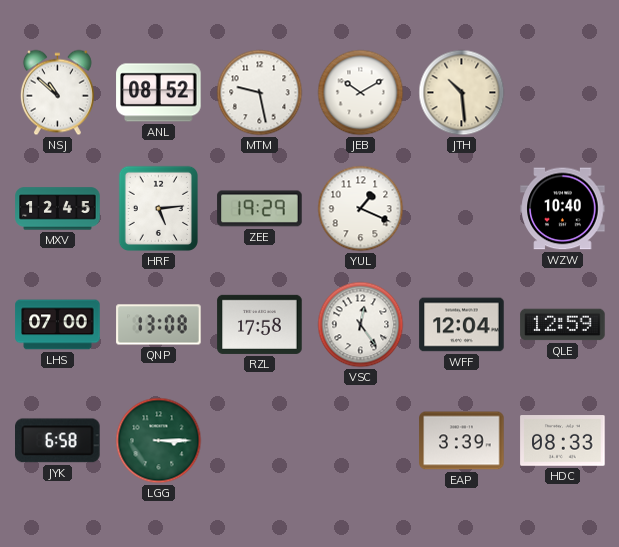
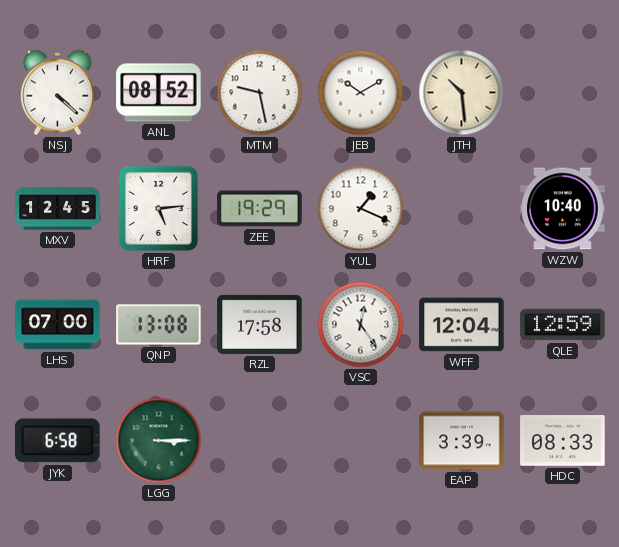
NSJ: 10:52 -> 4:22
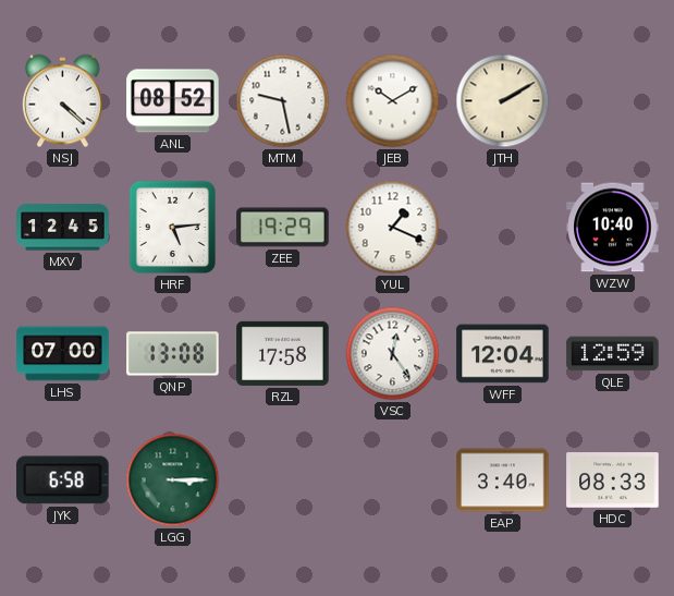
JTH: 10:29 -> 2:10
EAP: 3:39 -> 3:40
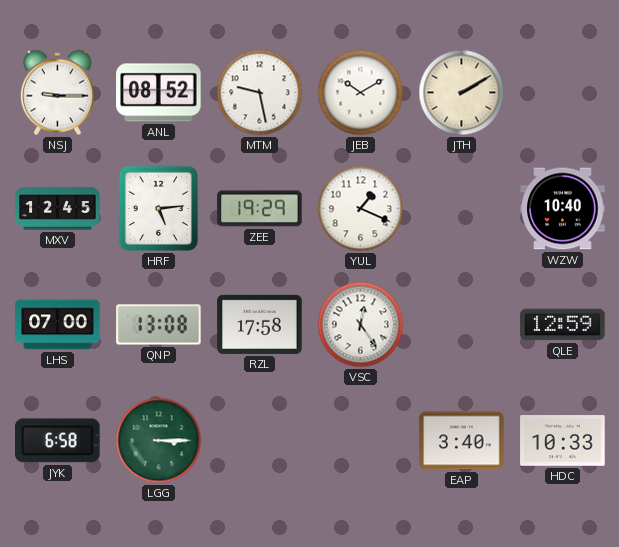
NSJ: 4:22 -> 9:15
WFF: 12:04 -> none
HDC: 08:33 -> 10:33
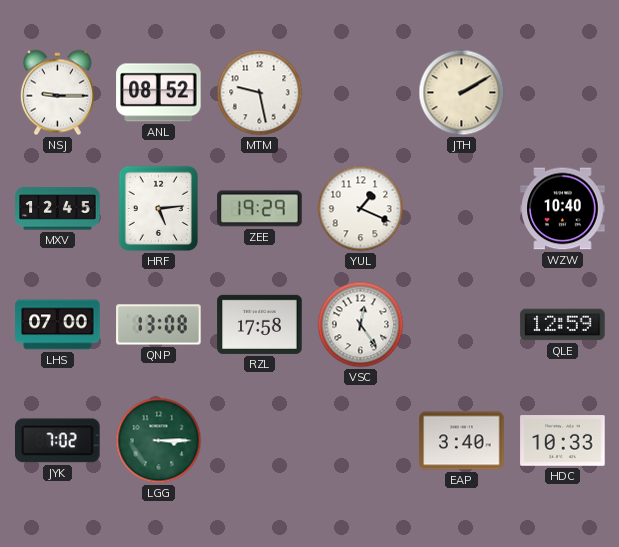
JEB: 10:10 -> none
JYK: 6:58 -> 7:02
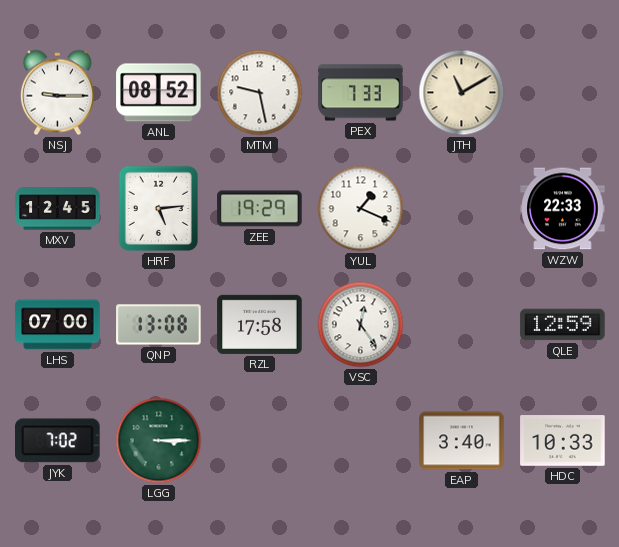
PEX: none -> 7:33
JTH: 2:10 -> 11:10
WZW: 10:40 -> 22:33
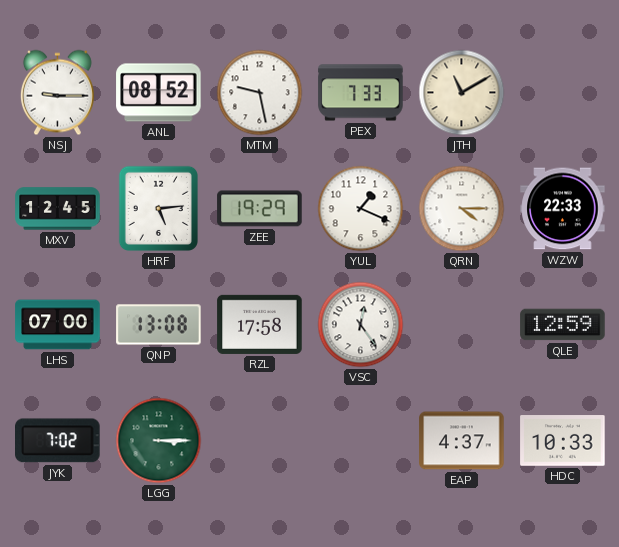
QRN: none -> 4:15
EAP: 3:40 -> 4:37
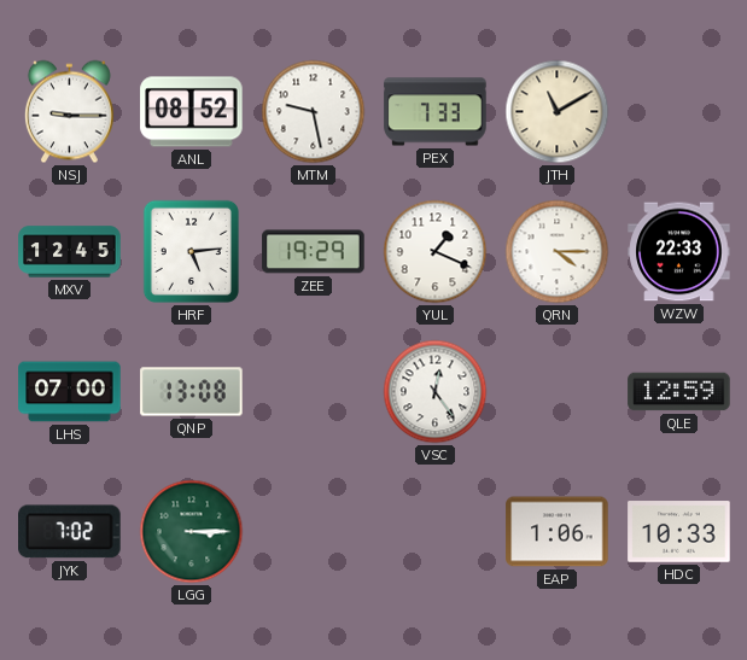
RZL: 17:58 -> none
EAP: 4:37 -> 1:06
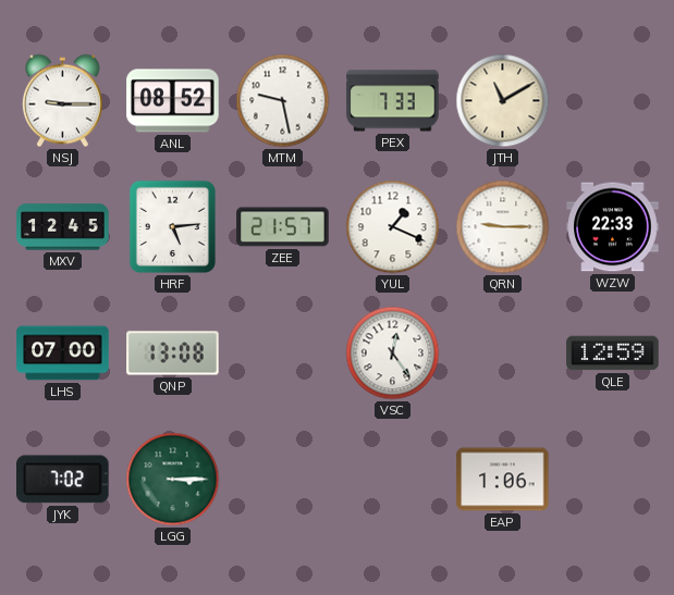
ZEE: 19:29 -> 21:57
QRN: 4:15 -> 9:15
HDC: 10:33 -> none
